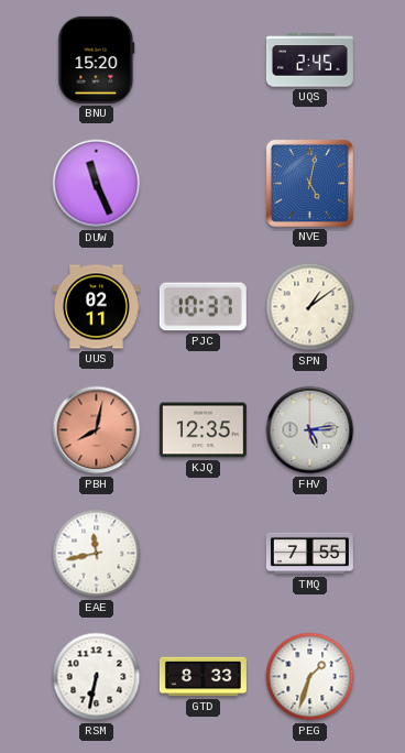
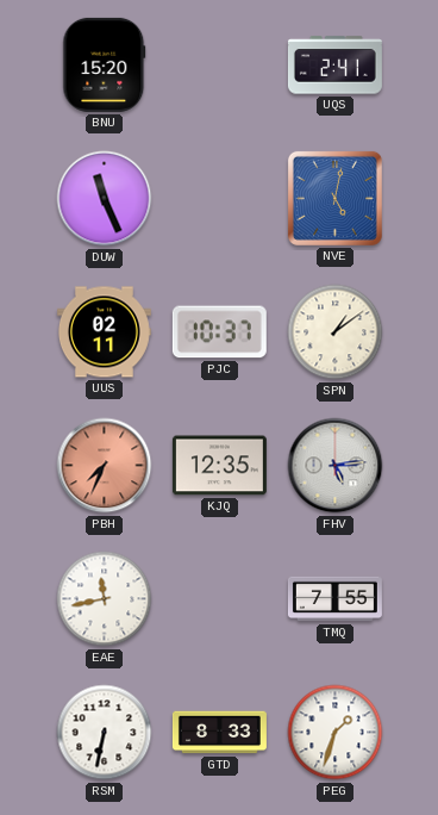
UQS: 2:45 -> 2:41
PBH: 8:02 -> 7:34
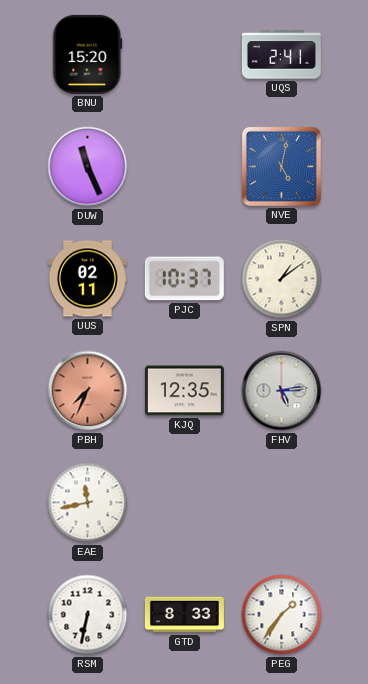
TMQ: 7:55 -> none
PEG: 1:33 -> 1:36
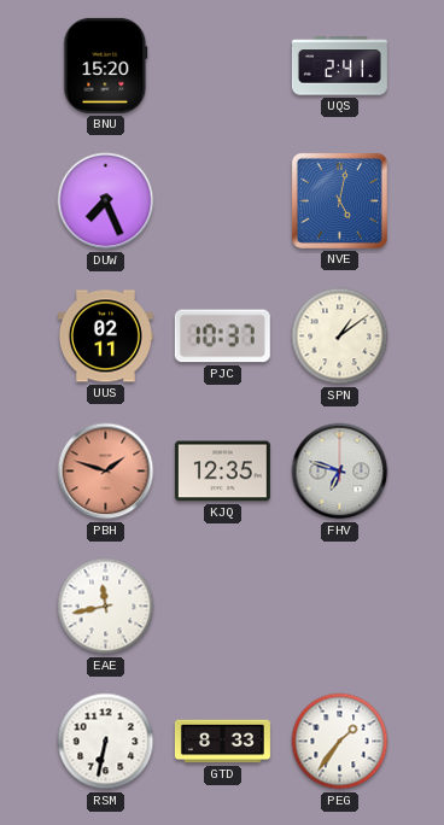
DUW: 11:26 -> 7:26
PBH: 7:34 -> 1:48
FHV: 5:14 -> 6:48
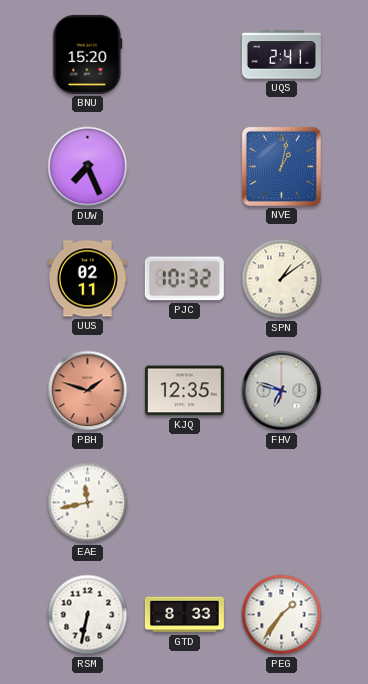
NVE: 5:02 -> 1:02
PJC: 10:37 -> 10:32
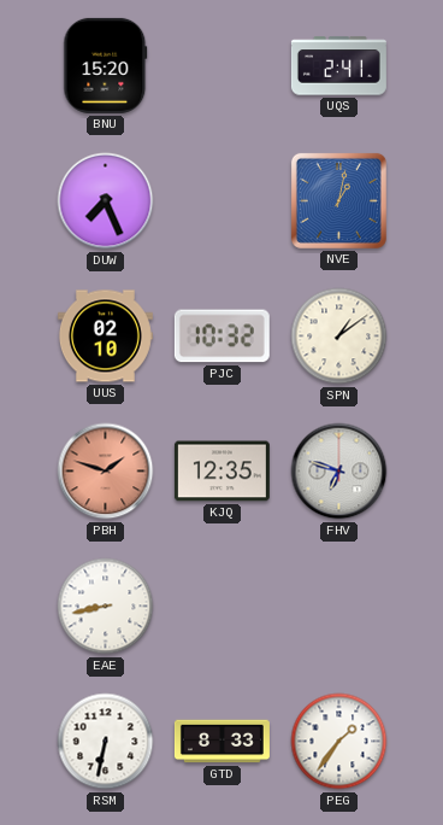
UUS: 02:11 -> 02:10
EAE: 11:43 -> 8:43
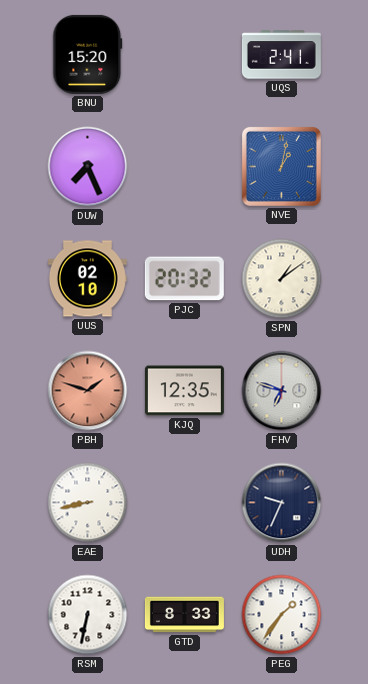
PJC: 10:32 -> 20:32
UDH: none -> 9:34
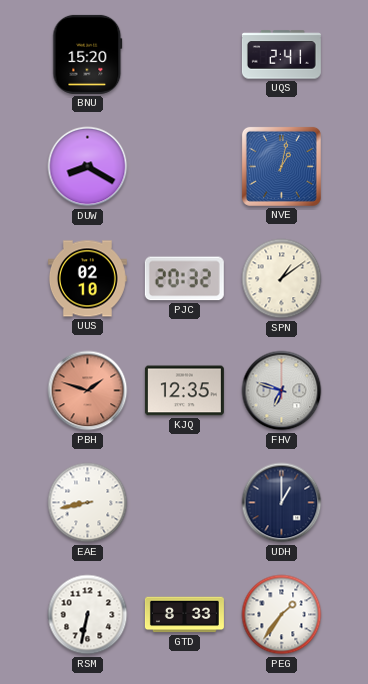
DUW: 7:26 -> 8:20
UDH: 9:34 -> 1:00
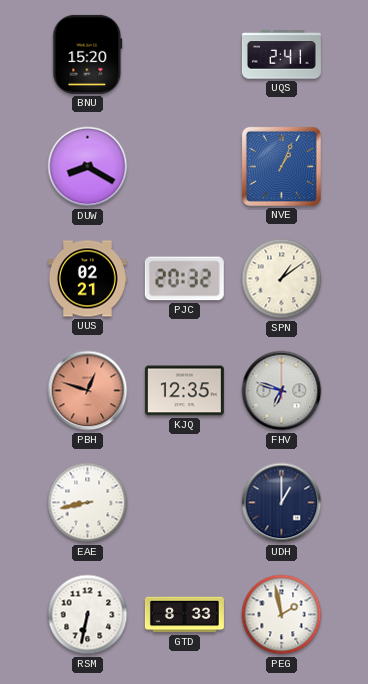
NVE: 1:02 -> 1:04
UUS: 02:10 -> 02:21
PBH: 1:48 -> 12:48
PEG: 1:36 -> 1:58
